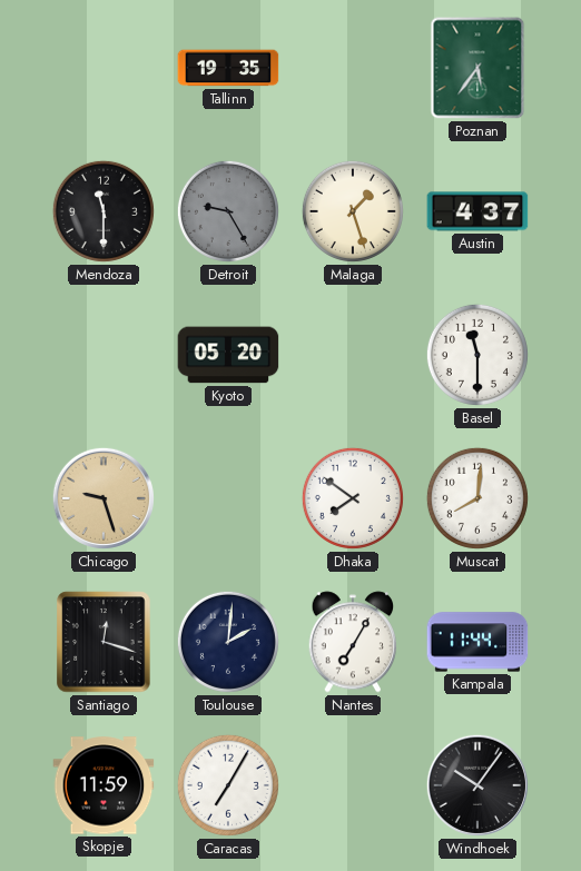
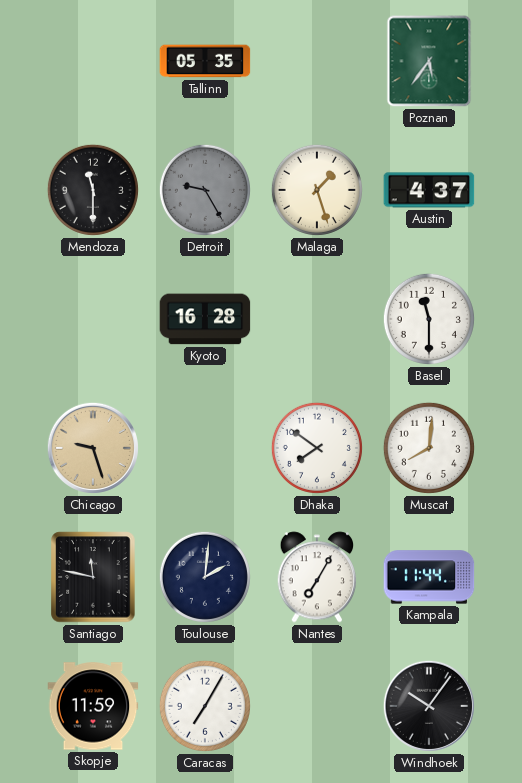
Tallinn: 19:35 -> 05:35
Kyoto: 05:20 -> 16:28
Santiago: 12:18 -> 11:47
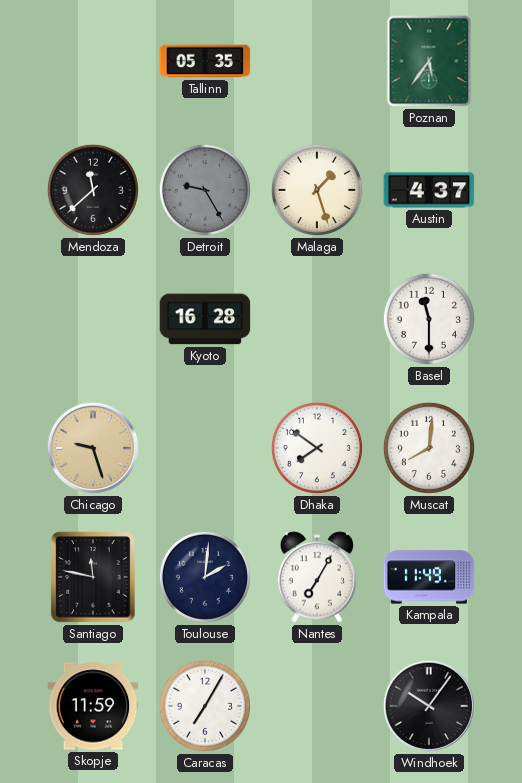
Mendoza: 11:30 -> 11:38
Kampala: 11:44 -> 11:49
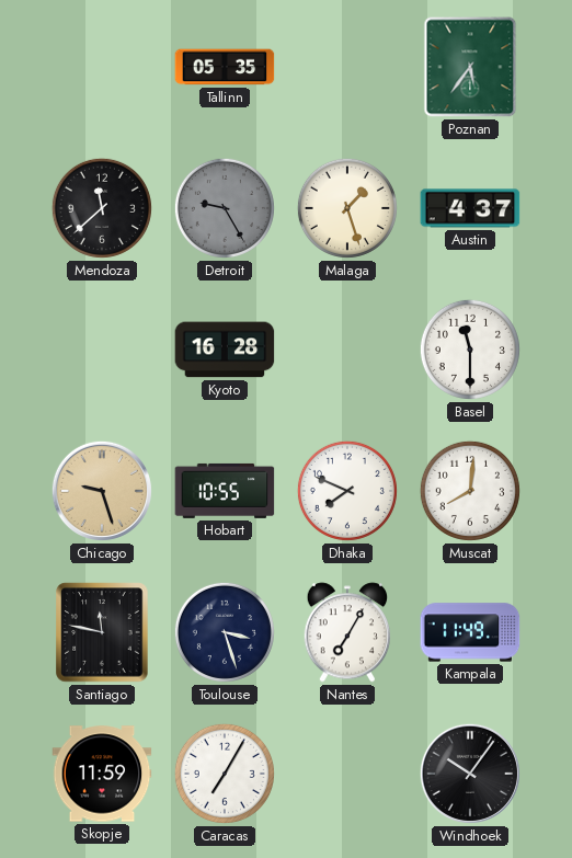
Hobart: none -> 10:55
Dhaka: 7:51 -> 7:49
Toulouse: 2:01 -> 3:27
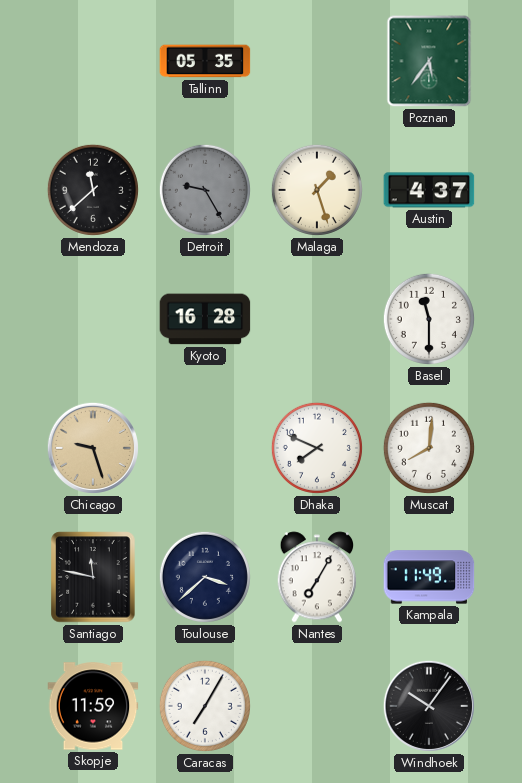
Hobart: 10:55 -> none
Toulouse: 3:27 -> 3:38
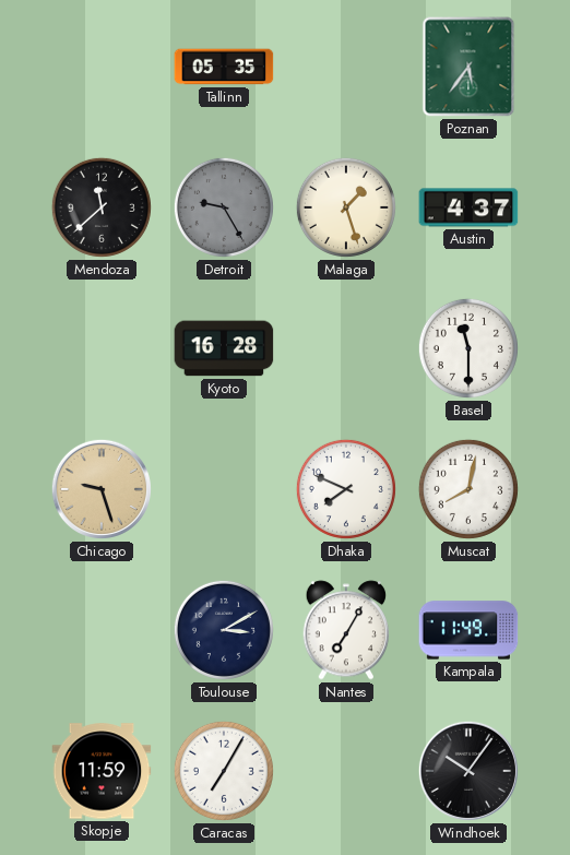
Muscat: 8:01 -> 8:02
Santiago: 11:47 -> none
Toulouse: 3:38 -> 3:10
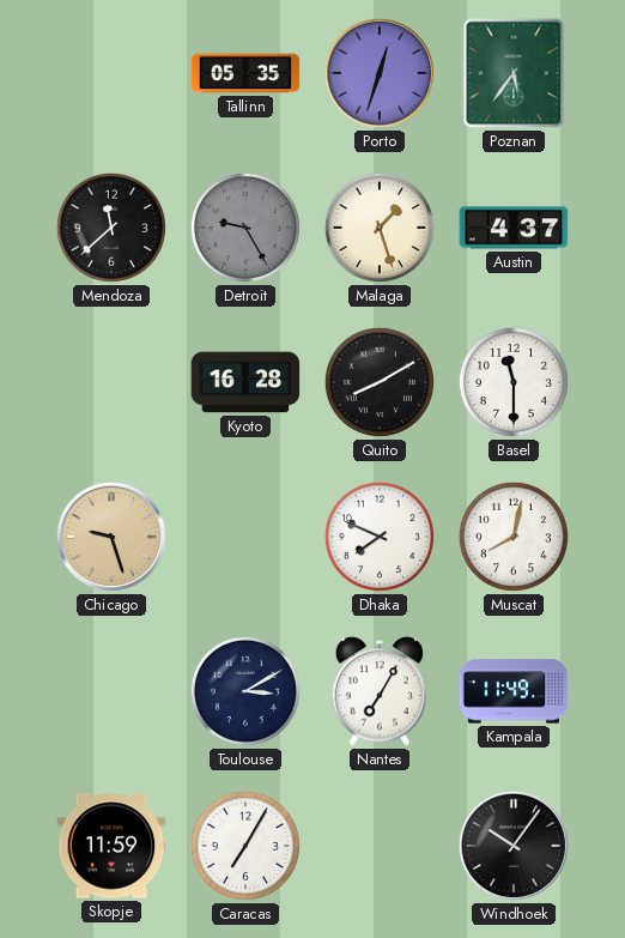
Porto: none -> 12:33
Quito: none -> 8:10
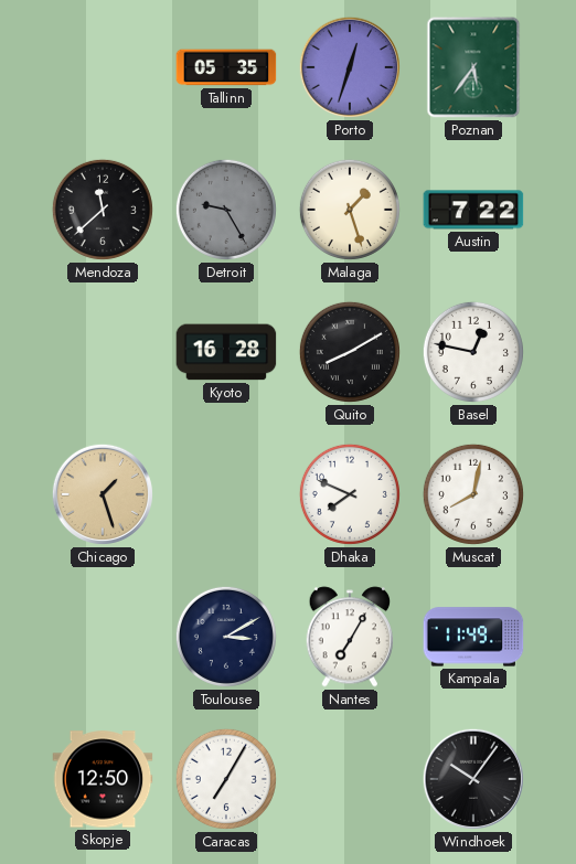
Austin: 4:37 -> 7:22
Basel: 11:30 -> 12:47
Chicago: 9:27 -> 1:27
Skopje: 11:59 -> 12:50
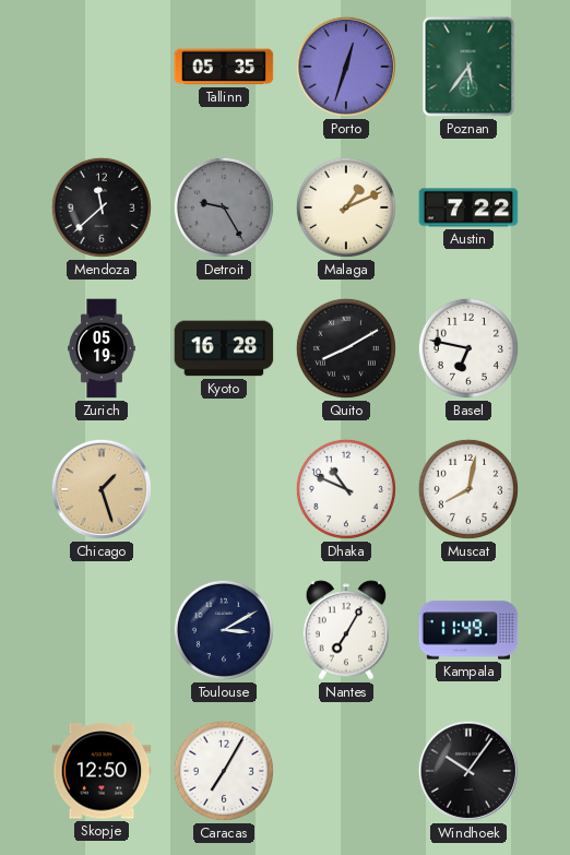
Malaga: 1:27 -> 1:11
Zurich: none -> 05:19
Basel: 12:47 -> 6:47
Dhaka: 7:49 -> 10:49
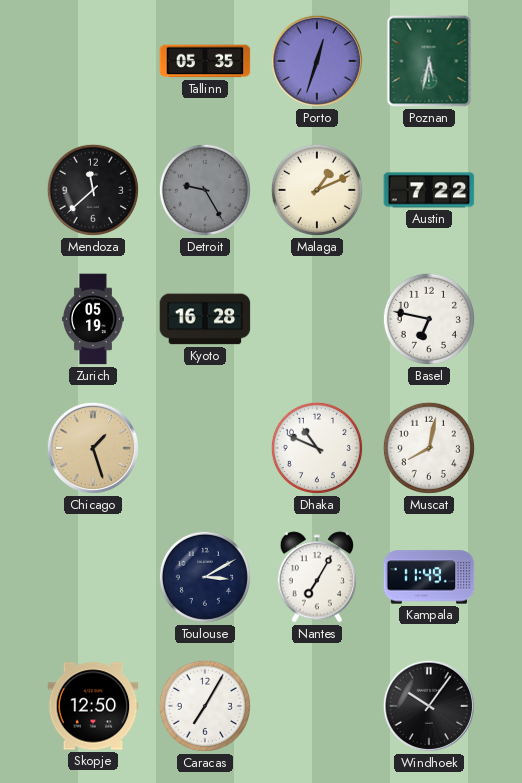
Poznan: 5:36 -> 5:32
Quito: 8:10 -> none
